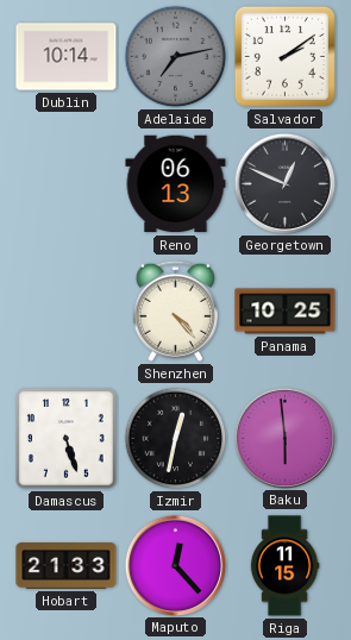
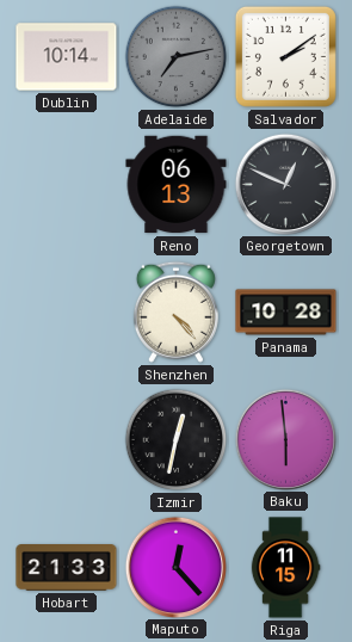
Panama: 10:25 -> 10:28
Damascus: 5:27 -> none
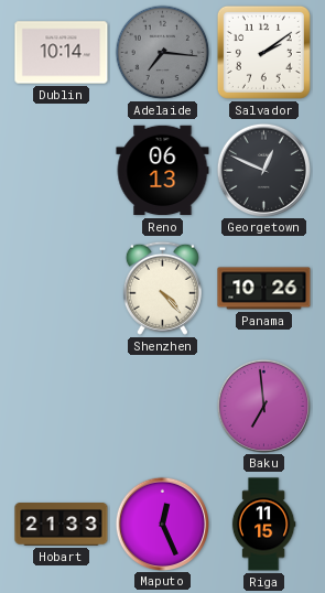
Adelaide: 7:13 -> 7:16
Panama: 10:28 -> 10:26
Izmir: 12:32 -> none
Baku: 5:59 -> 6:59
Maputo: 12:23 -> 12:26
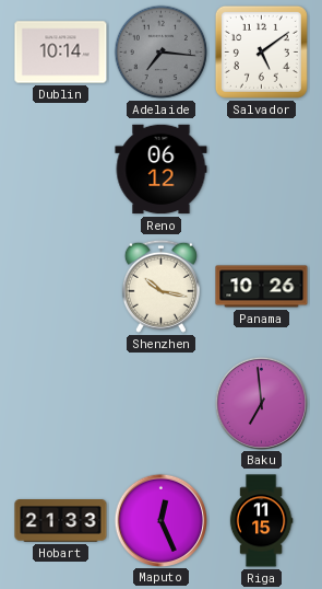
Salvador: 2:09 -> 5:09
Reno: 06:13 -> 06:12
Georgetown: 12:49 -> none
Shenzhen: 4:23 -> 10:17
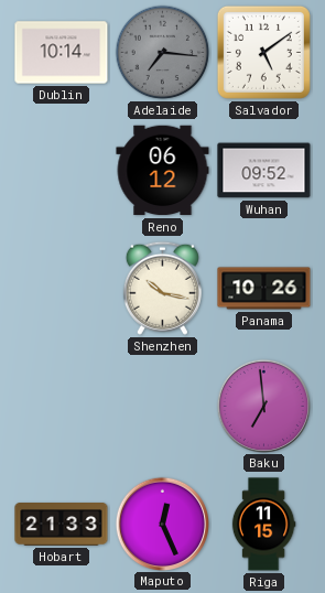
Wuhan: none -> 09:52
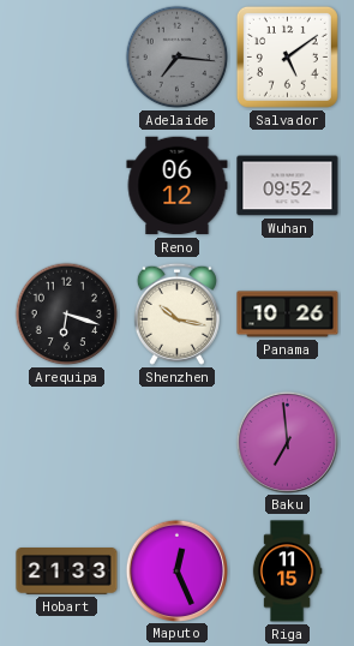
Dublin: 10:14 -> none
Arequipa: none -> 6:18
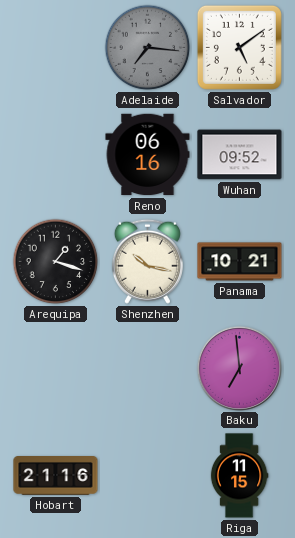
Reno: 06:12 -> 06:16
Arequipa: 6:18 -> 1:18
Panama: 10:26 -> 10:21
Hobart: 21:33 -> 21:16
Maputo: 12:26 -> none
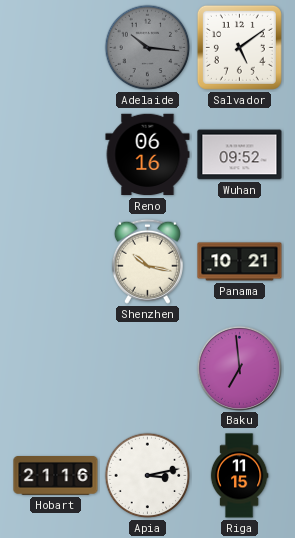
Adelaide: 7:16 -> 10:16
Arequipa: 1:18 -> none
Apia: none -> 3:13
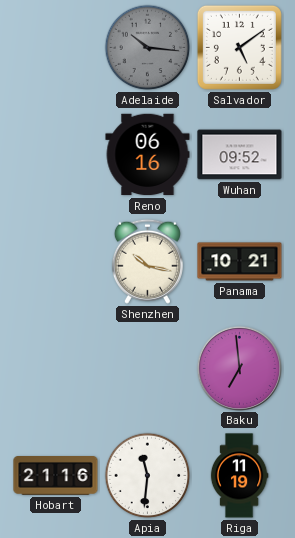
Apia: 3:13 -> 11:31
Riga: 11:15 -> 11:19
